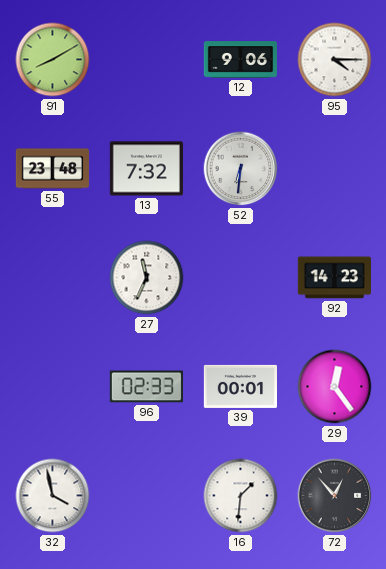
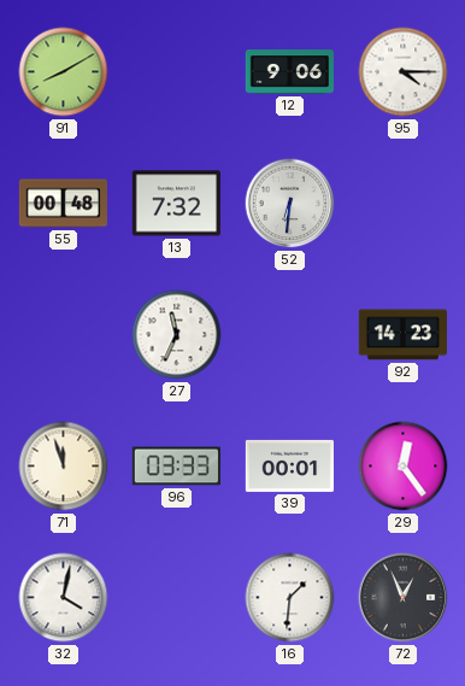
55: 23:48 -> 00:48
71: none -> 11:57
96: 02:33 -> 03:33
32: 3:58 -> 4:02
72: 12:53 -> 12:56
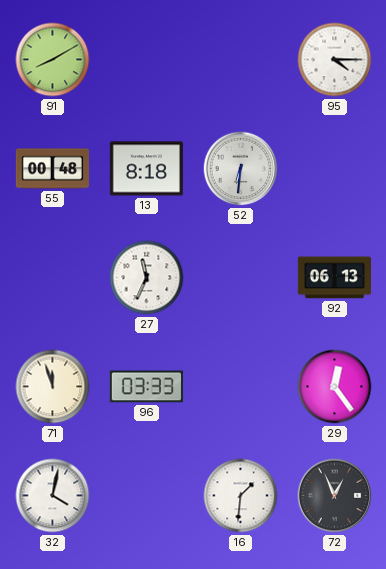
12: 9:06 -> none
13: 7:32 -> 8:18
92: 14:23 -> 06:13
39: 00:01 -> none
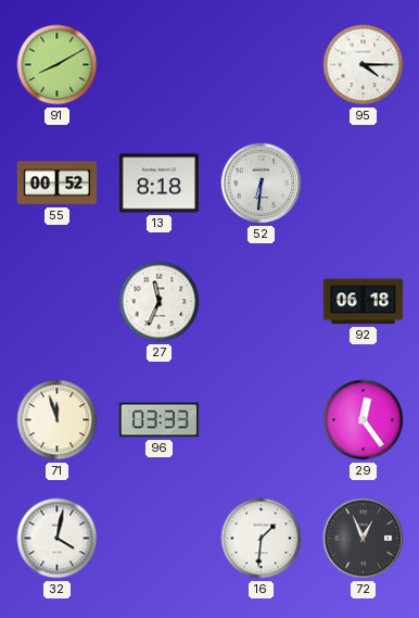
55: 00:48 -> 00:52
92: 06:13 -> 06:18
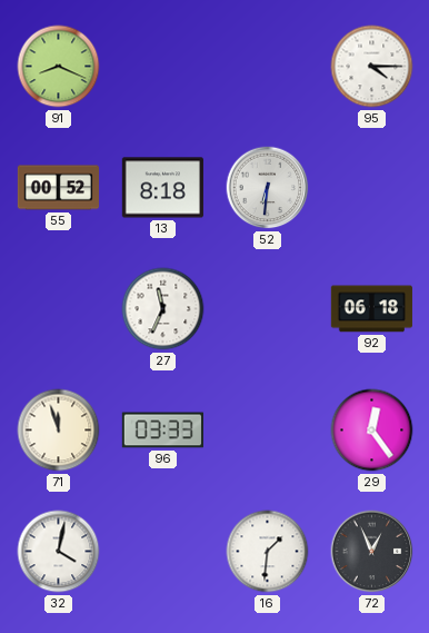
91: 8:10 -> 8:19
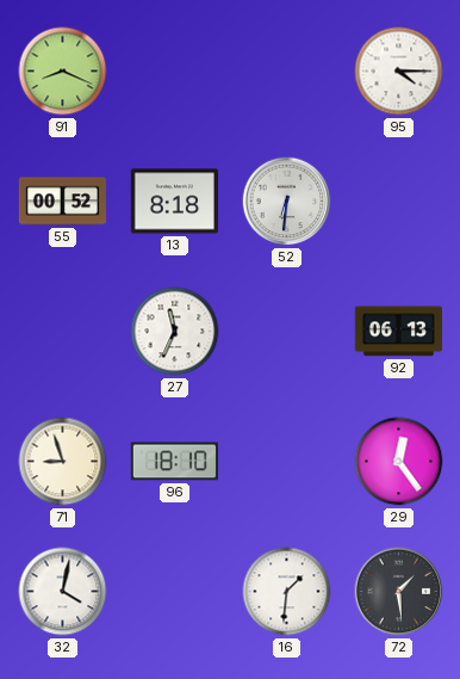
92: 06:18 -> 06:13
71: 11:57 -> 8:57
96: 03:33 -> 18:10
72: 12:56 -> 1:29
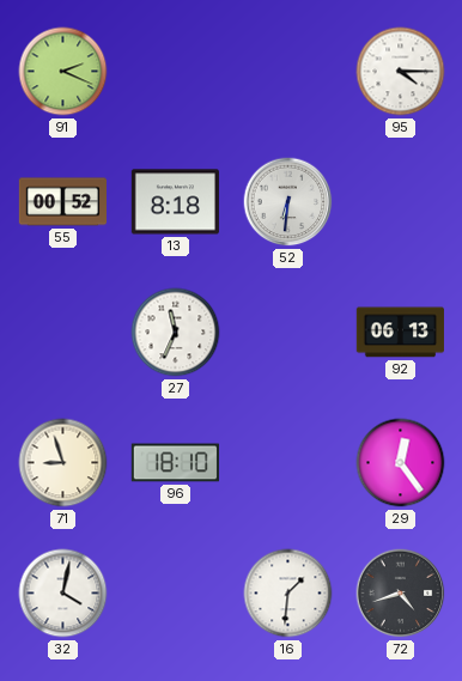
91: 8:19 -> 2:19
72: 1:29 -> 4:42
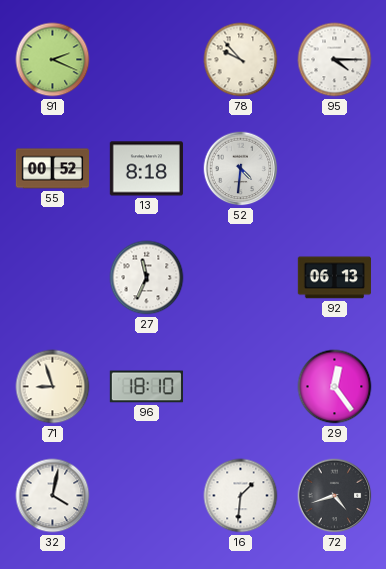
78: none -> 9:53
52: 6:31 -> 4:31
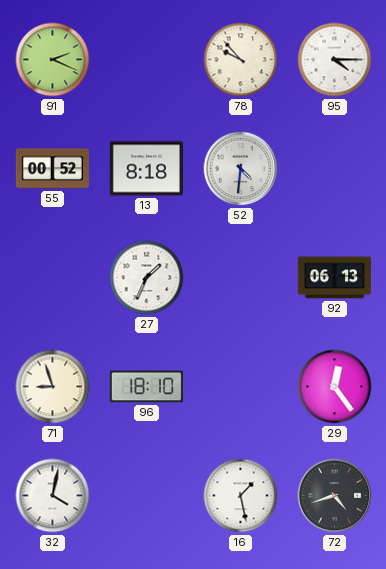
27: 11:34 -> 1:34
16: 1:31 -> 1:28
